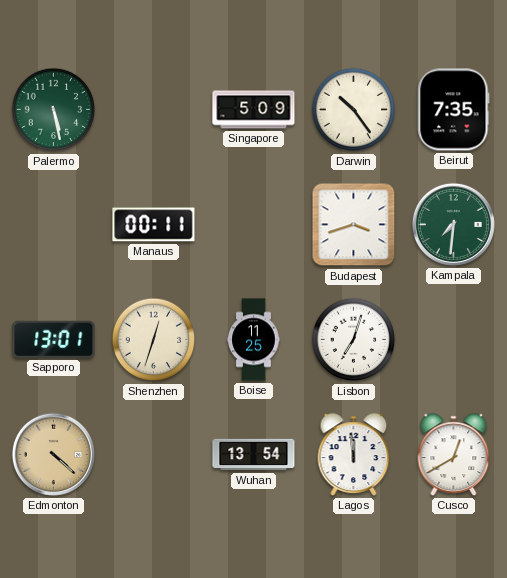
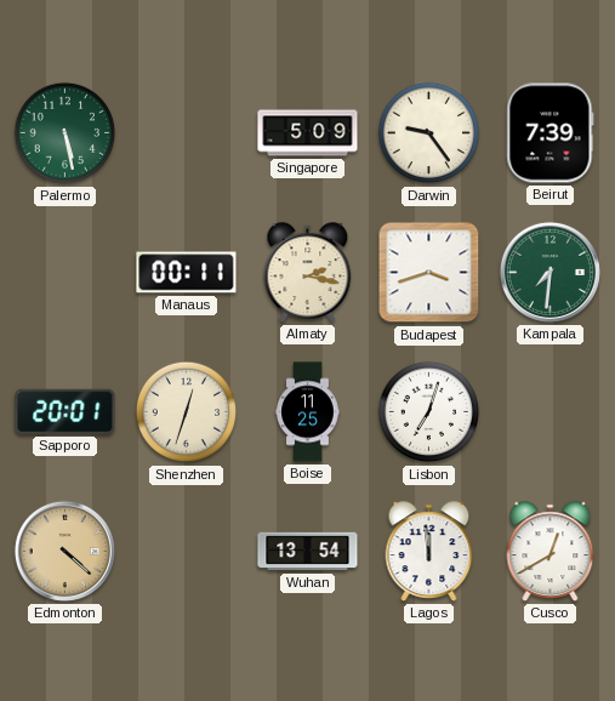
Darwin: 10:24 -> 9:24
Beirut: 7:35 -> 7:39
Almaty: none -> 2:17
Sapporo: 13:01 -> 20:01
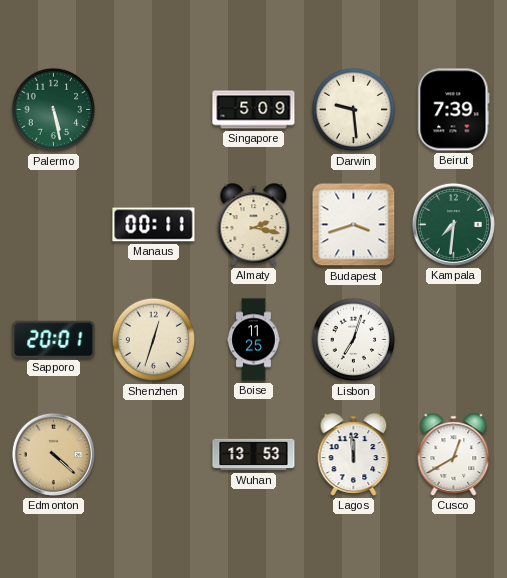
Darwin: 9:24 -> 9:29
Wuhan: 13:54 -> 13:53
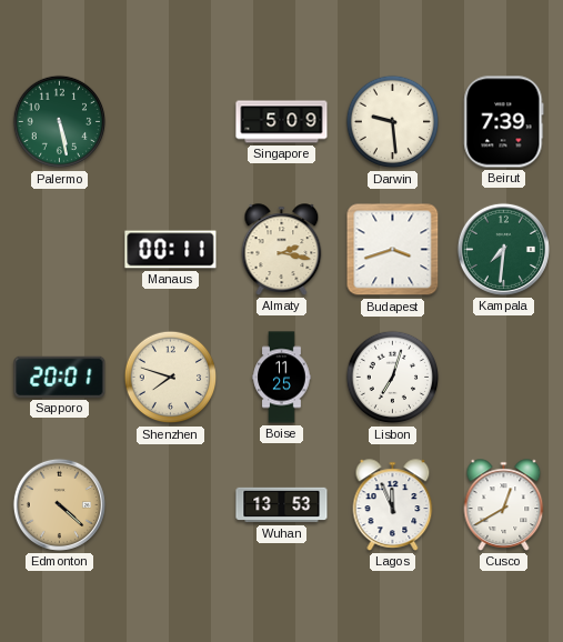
Shenzhen: 12:33 -> 7:48
Lagos: 11:59 -> 11:56
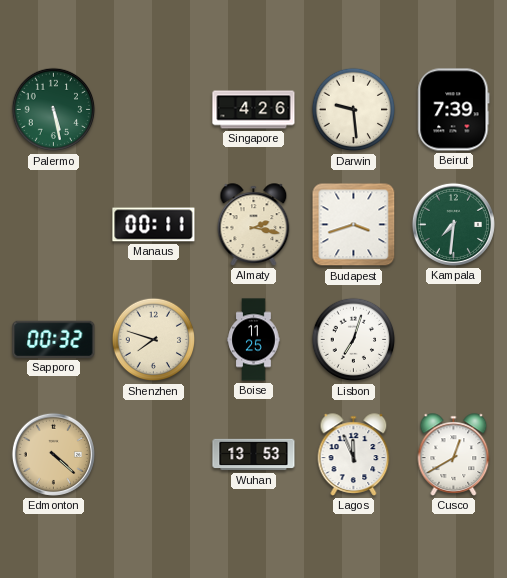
Singapore: 5:09 -> 4:26
Sapporo: 20:01 -> 00:32
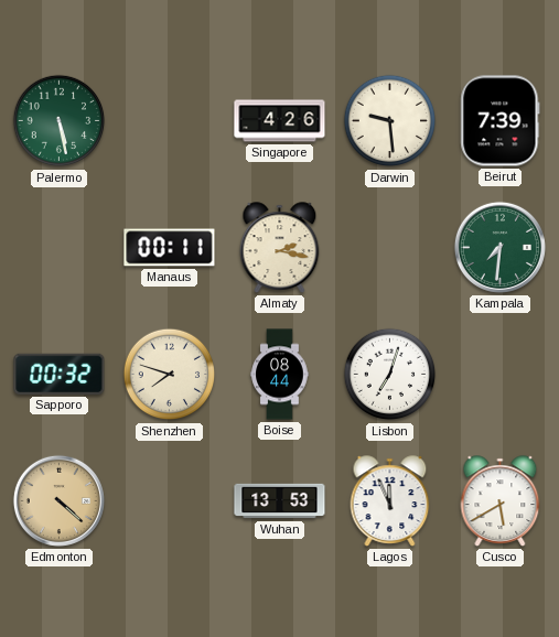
Budapest: 3:42 -> none
Boise: 11:25 -> 08:44
Cusco: 12:40 -> 5:40
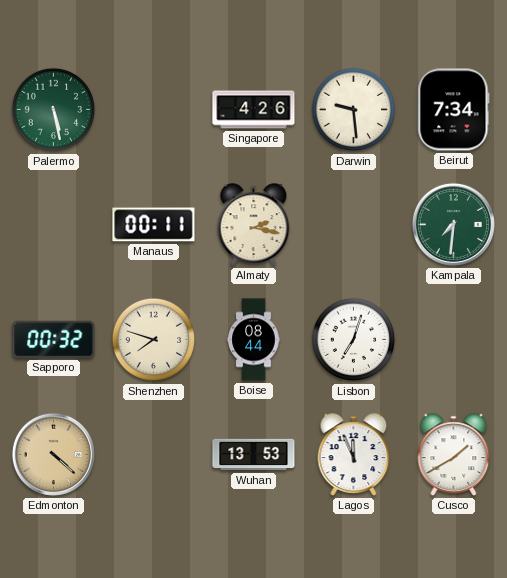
Beirut: 7:39 -> 7:34
Cusco: 5:40 -> 1:40
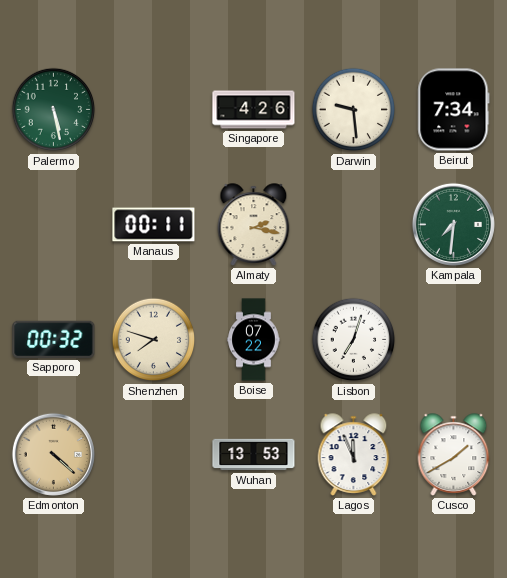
Boise: 08:44 -> 07:22
